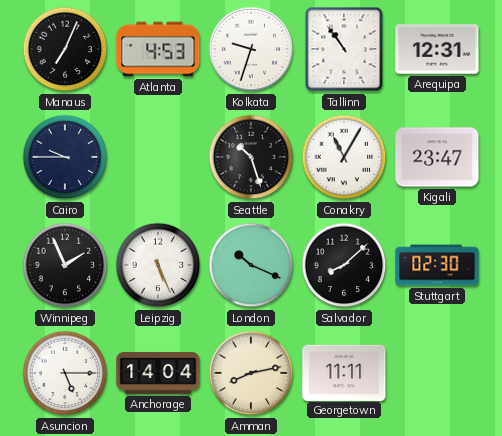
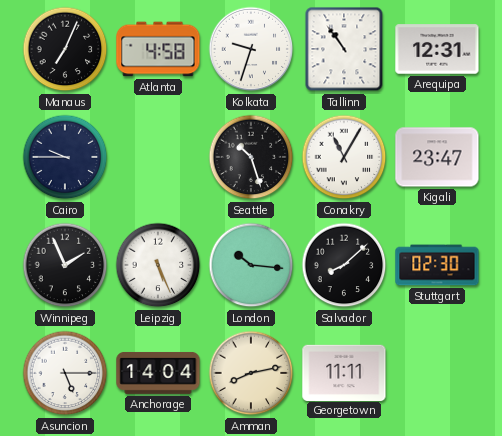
Atlanta: 4:53 -> 4:58
London: 10:19 -> 10:16
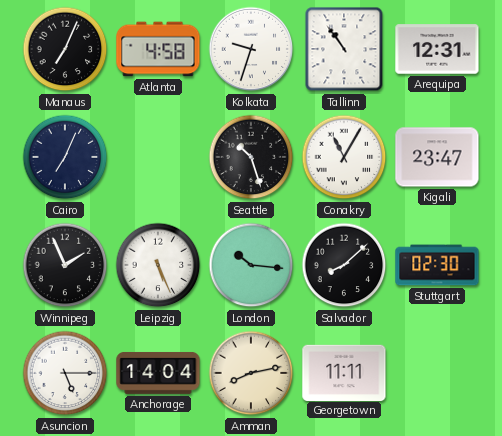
Cairo: 9:45 -> 7:04
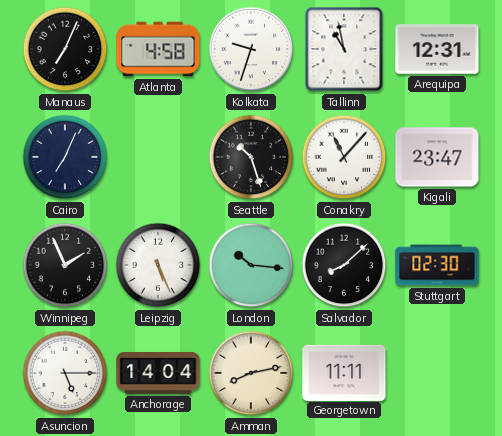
Tallinn: 10:54 -> 10:58
Conakry: 11:05 -> 11:07
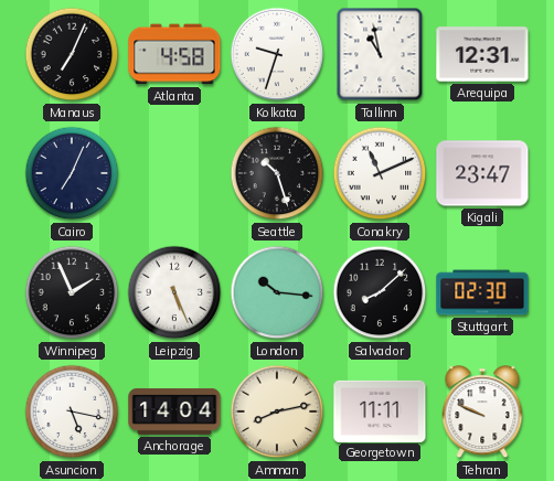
Conakry: 11:07 -> 11:11
Asuncion: 5:15 -> 5:17
Tehran: none -> 9:49
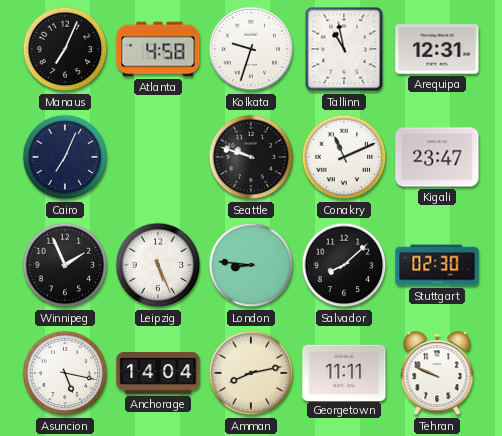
Seattle: 10:27 -> 9:48
London: 10:16 -> 8:46
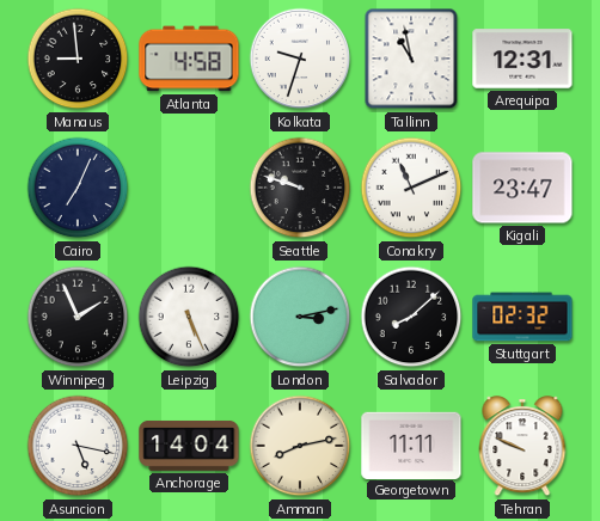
Manaus: 7:04 -> 8:59
London: 8:46 -> 3:13
Stuttgart: 02:30 -> 02:32
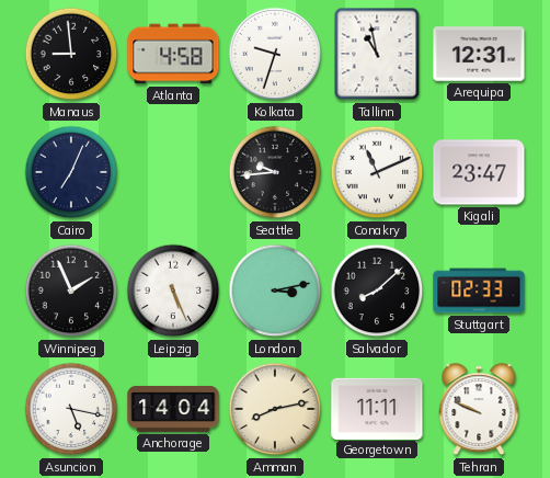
Seattle: 9:48 -> 9:44
Stuttgart: 02:32 -> 02:33
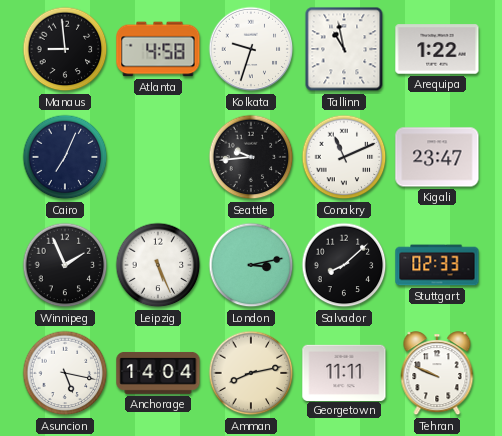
Arequipa: 12:31 -> 1:22
